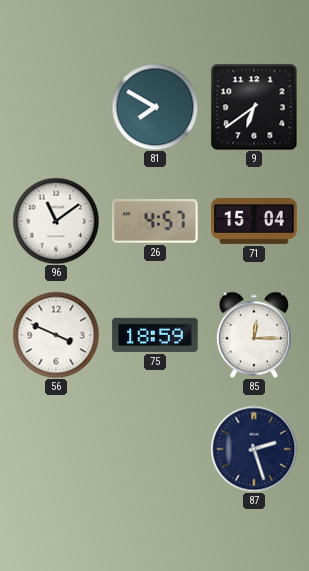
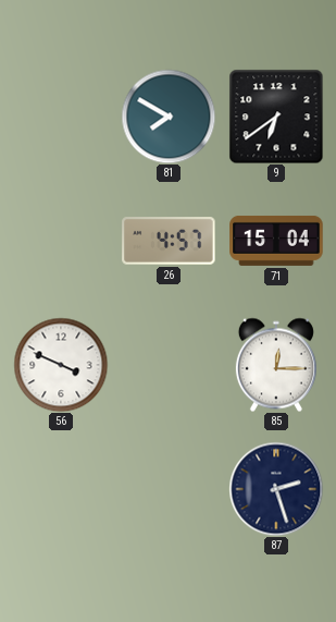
96: 11:09 -> none
75: 18:59 -> none
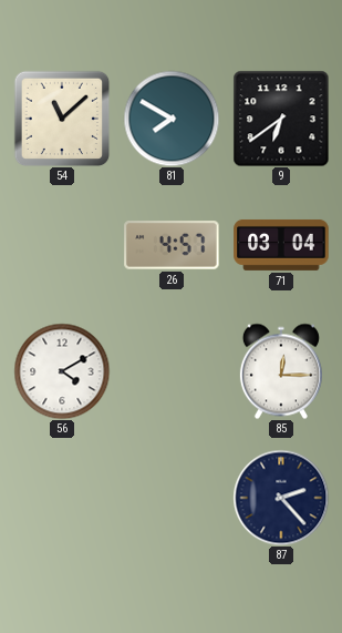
54: none -> 11:08
71: 15:04 -> 03:04
56: 3:49 -> 4:10
87: 2:27 -> 2:23
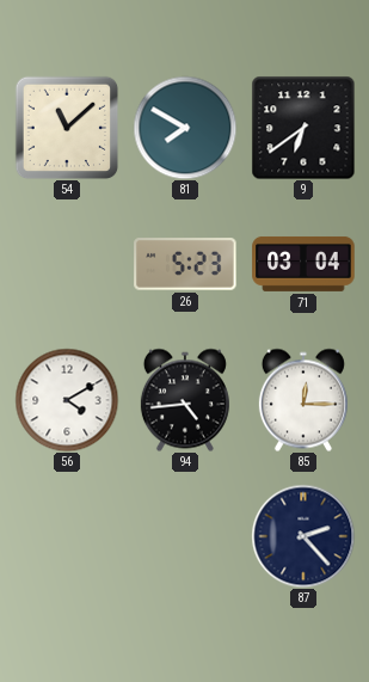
26: 4:57 -> 5:23
94: none -> 4:44
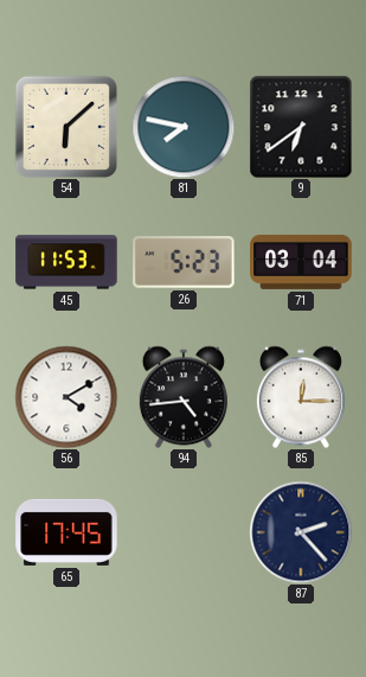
54: 11:08 -> 6:08
81: 7:50 -> 7:47
45: none -> 11:53
65: none -> 17:45
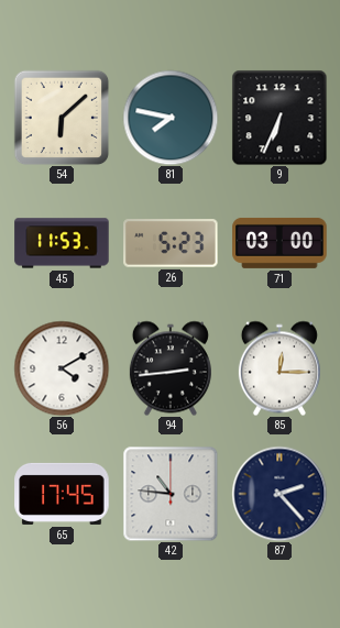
9: 6:39 -> 6:34
71: 03:04 -> 03:00
94: 4:44 -> 2:44
42: none -> 10:46
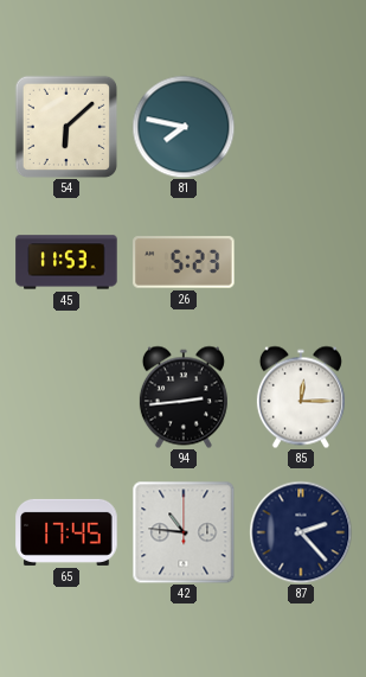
9: 6:34 -> none
71: 03:00 -> none
56: 4:10 -> none
